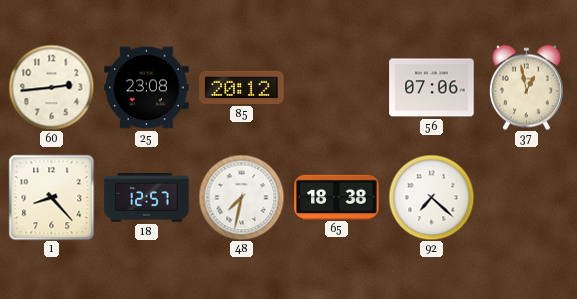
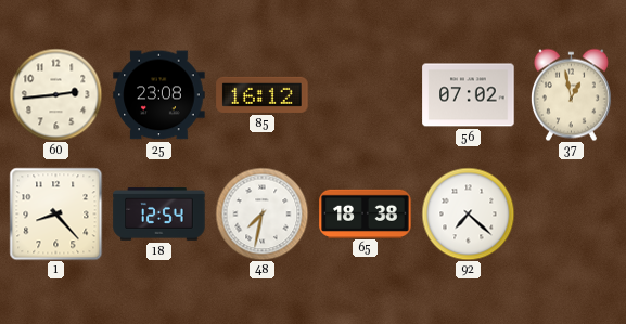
85: 20:12 -> 16:12
56: 07:06 -> 07:02
18: 12:57 -> 12:54
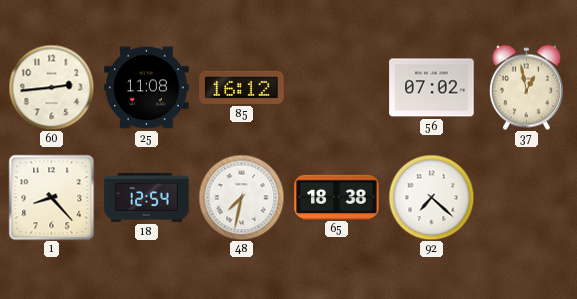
25: 23:08 -> 11:08
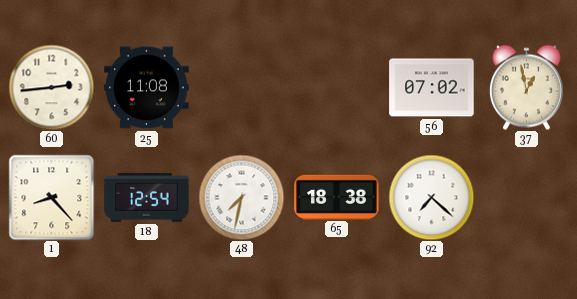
85: 16:12 -> none
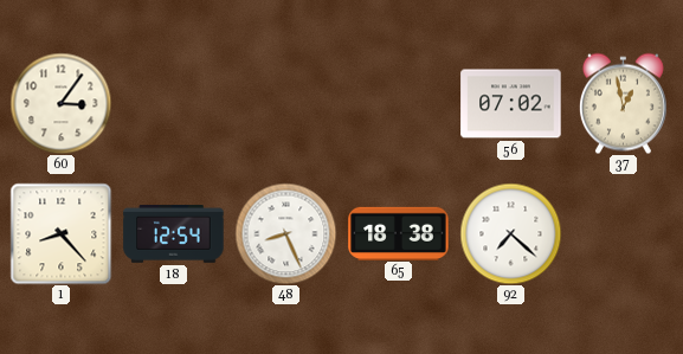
60: 2:44 -> 3:06
25: 11:08 -> none
48: 7:32 -> 8:26
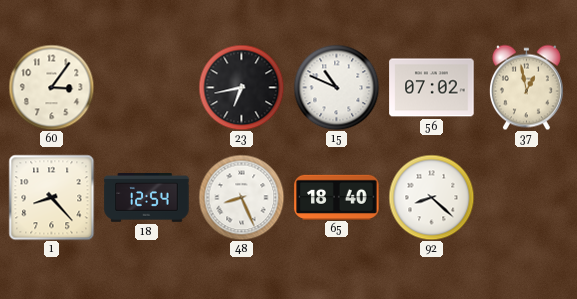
23: none -> 6:43
15: none -> 10:49
65: 18:38 -> 18:40
92: 7:22 -> 8:22
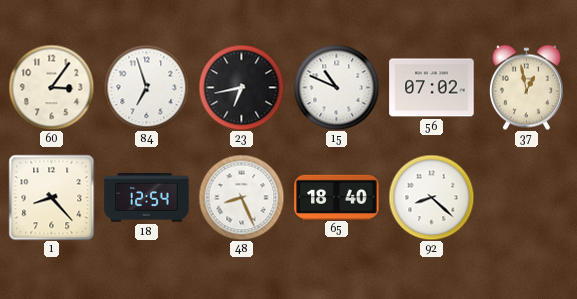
84: none -> 6:57
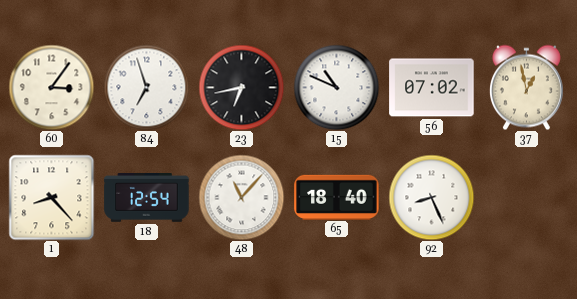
48: 8:26 -> 11:07
92: 8:22 -> 8:26
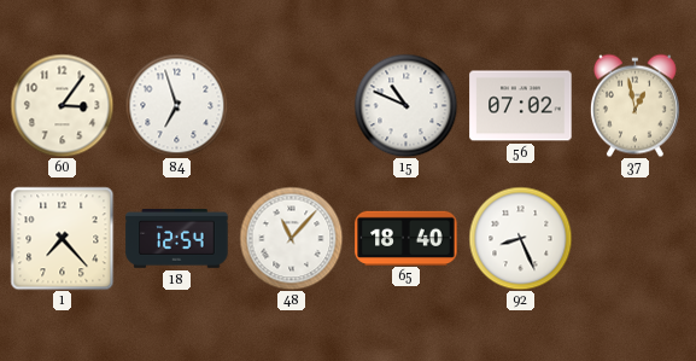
23: 6:43 -> none
1: 8:23 -> 7:23
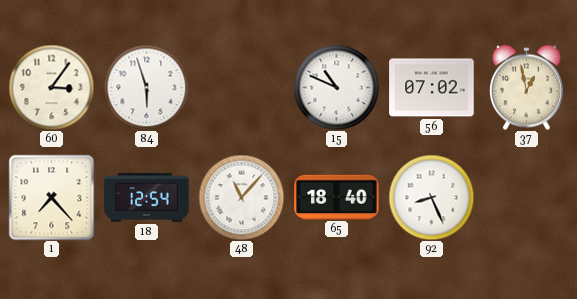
84: 6:57 -> 5:57
